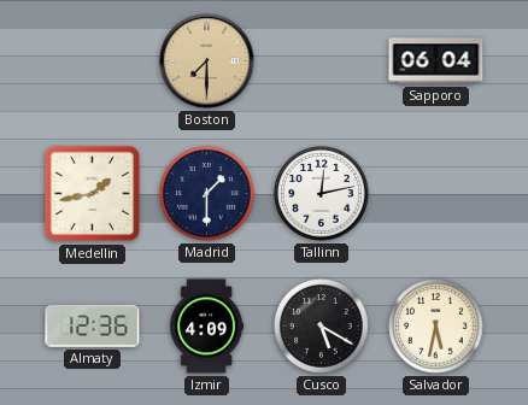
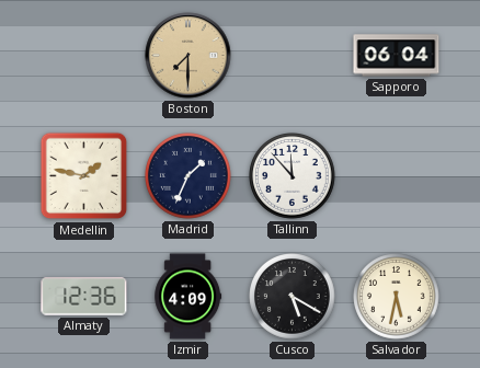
Medellin: 1:43 -> 1:47
Madrid: 1:30 -> 1:34
Tallinn: 12:13 -> 11:53
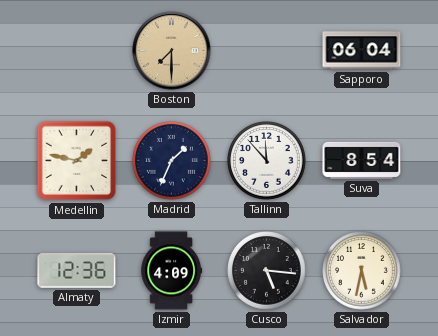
Suva: none -> 8:54
Cusco: 5:20 -> 5:16
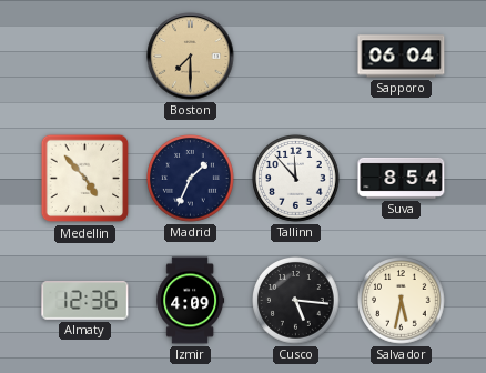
Medellin: 1:47 -> 4:53
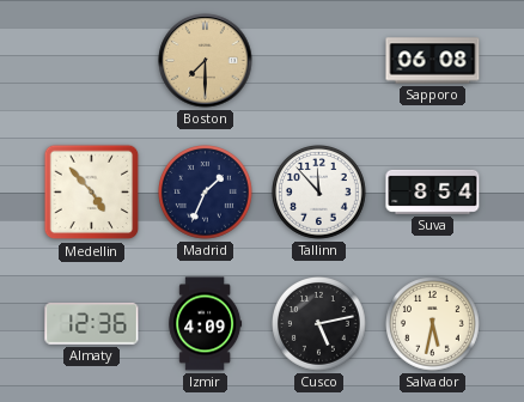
Sapporo: 06:04 -> 06:08
Cusco: 5:16 -> 5:13
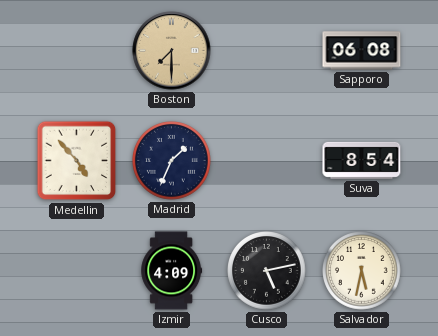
Tallinn: 11:53 -> none
Almaty: 12:36 -> none
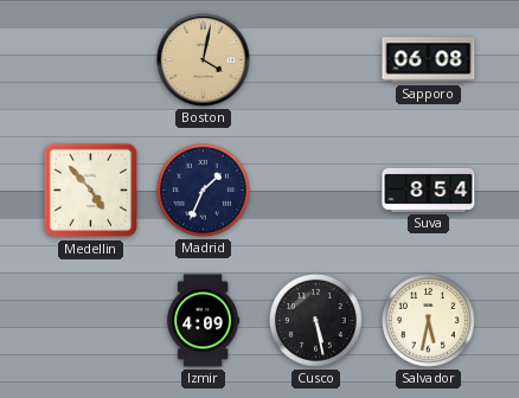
Boston: 7:30 -> 4:02
Cusco: 5:13 -> 5:28
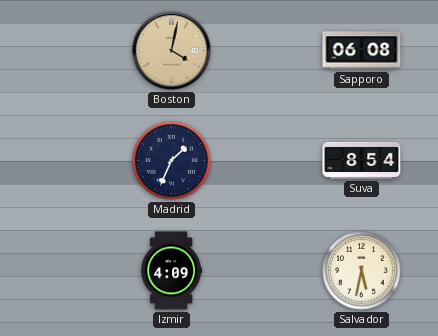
Medellin: 4:53 -> none
Cusco: 5:28 -> none
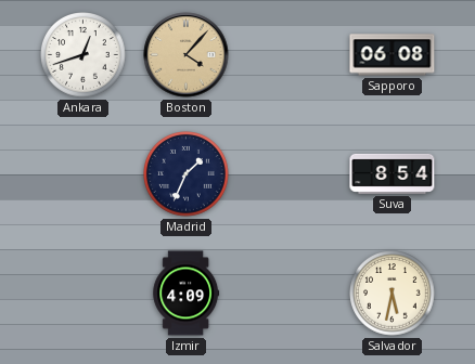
Ankara: none -> 12:42
Boston: 4:02 -> 4:07
